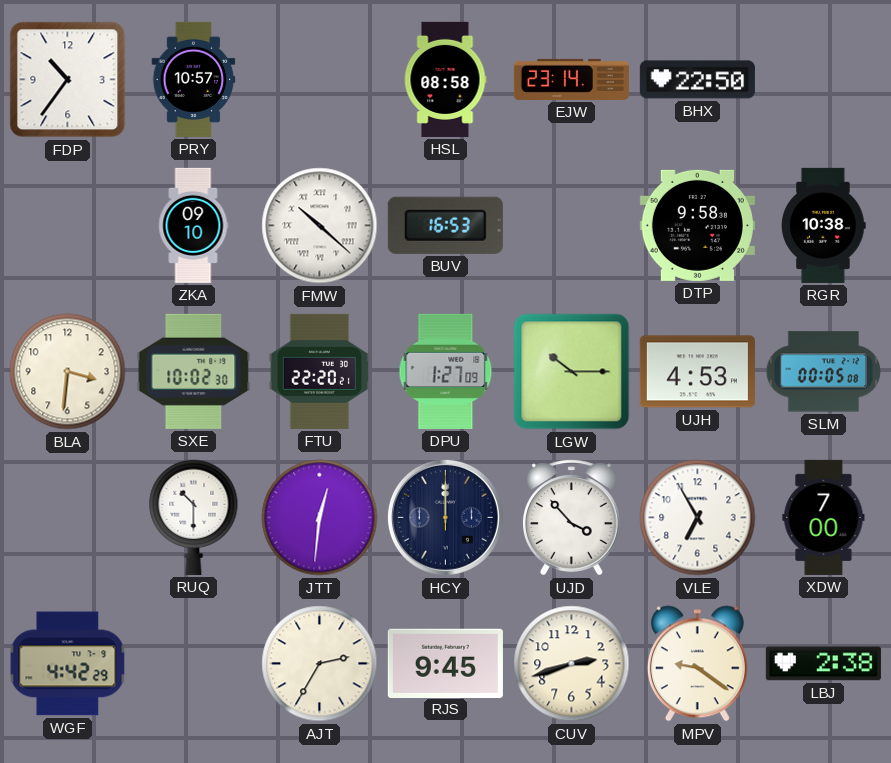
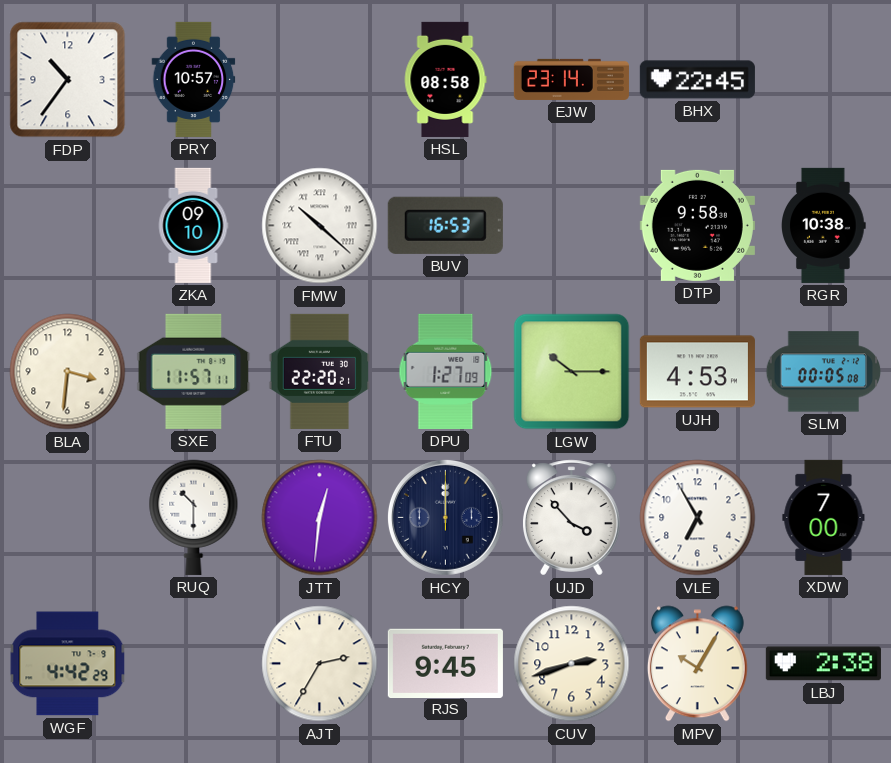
BHX: 22:50 -> 22:45
SXE: 10:02 -> 11:57
MPV: 9:21 -> 10:05
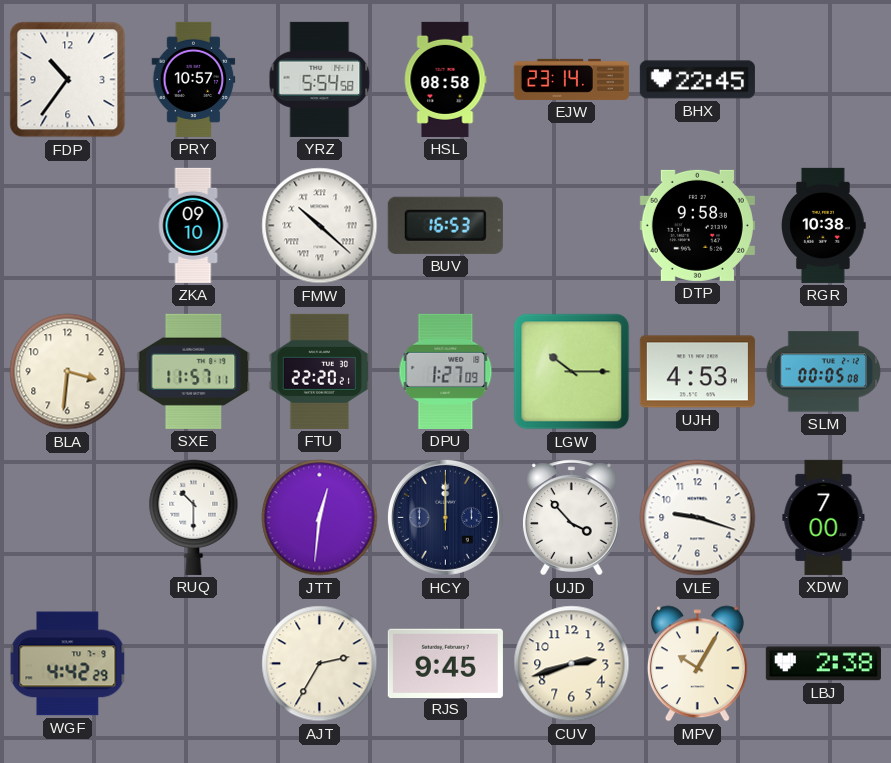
YRZ: none -> 5:54
VLE: 6:55 -> 9:18
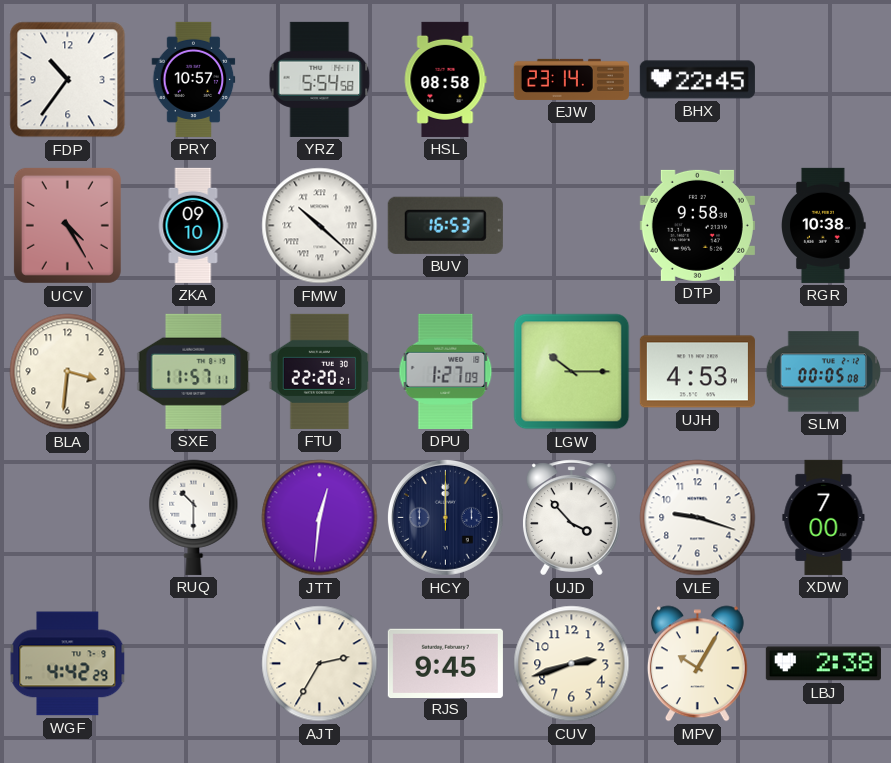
UCV: none -> 4:25
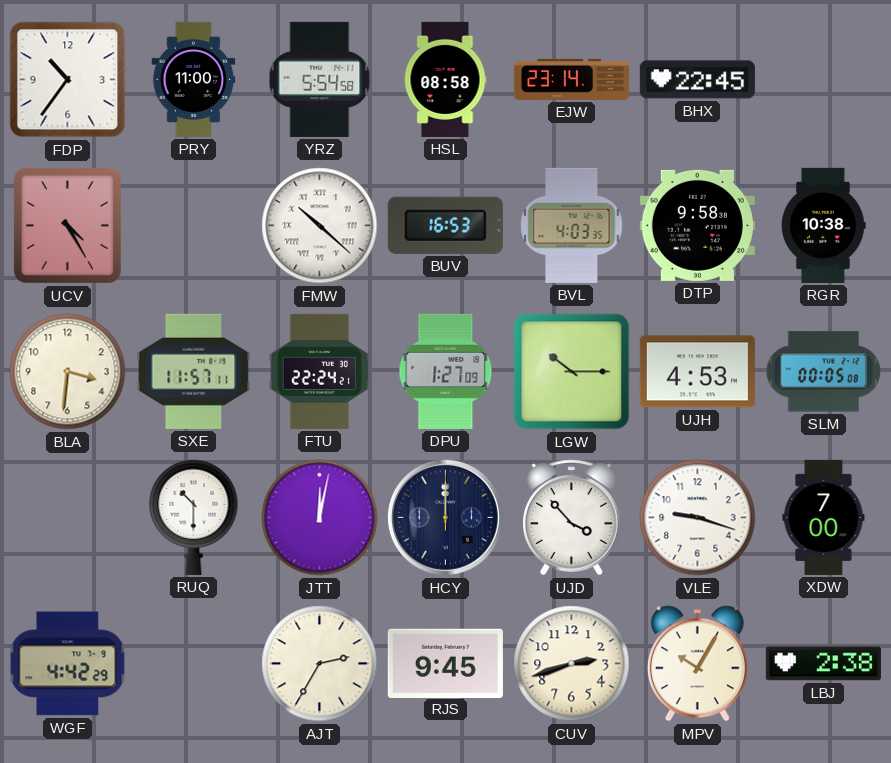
PRY: 10:57 -> 11:00
ZKA: 09:10 -> none
BVL: none -> 4:03
FTU: 22:20 -> 22:24
JTT: 12:31 -> 12:02
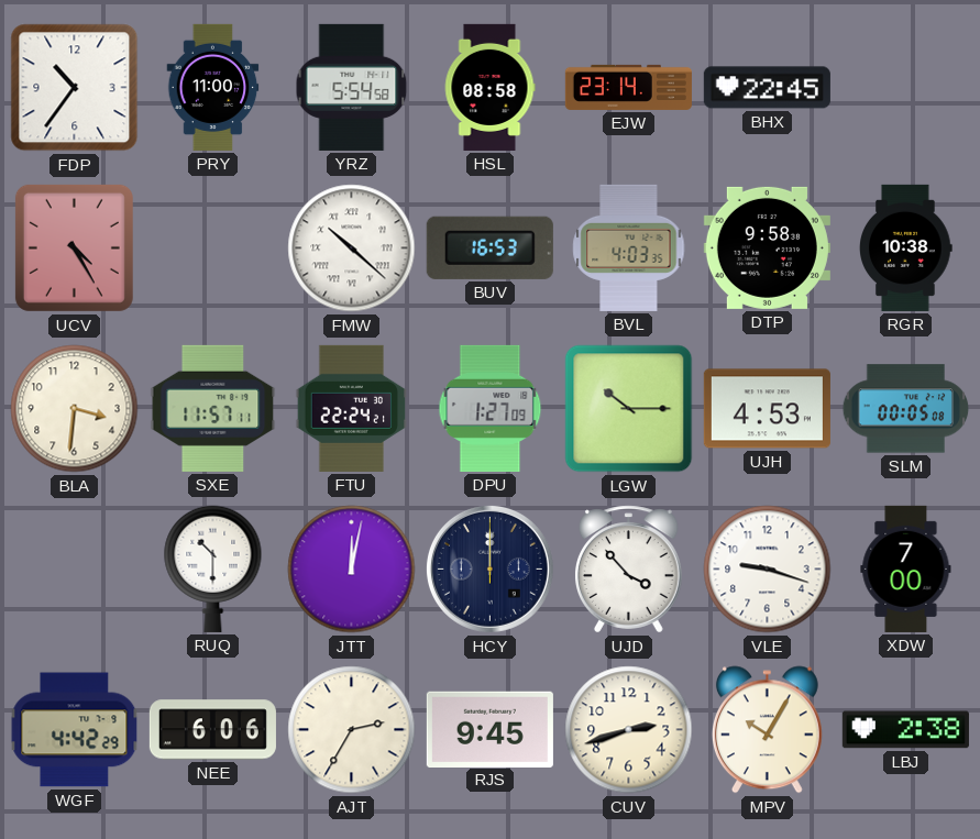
NEE: none -> 6:06
